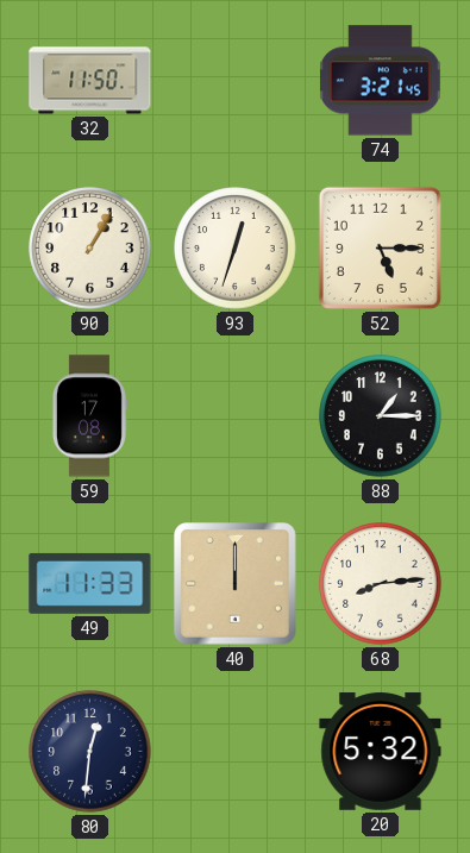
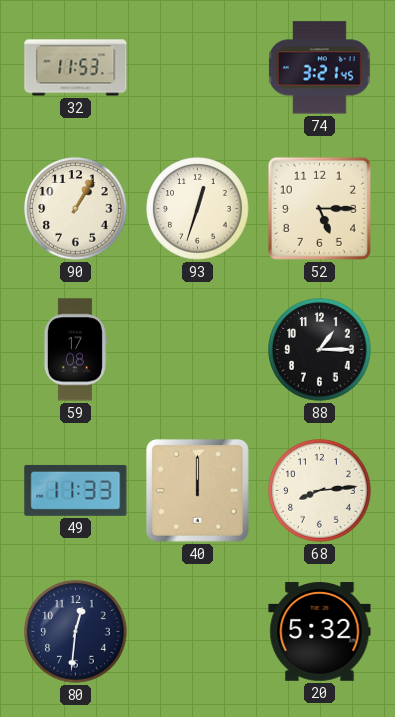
32: 11:50 -> 11:53
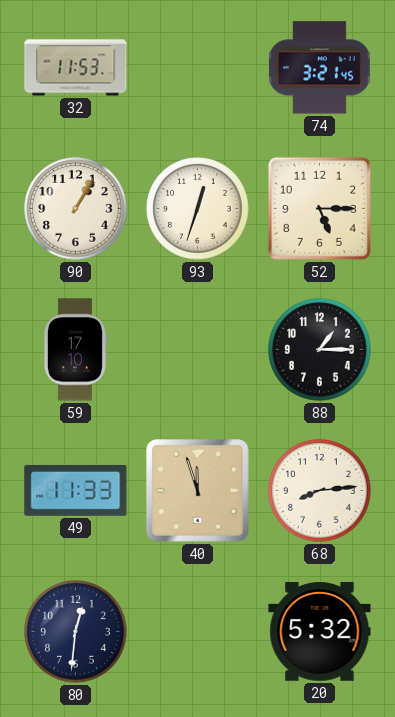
59: 17:08 -> 17:10
40: 12:00 -> 11:57
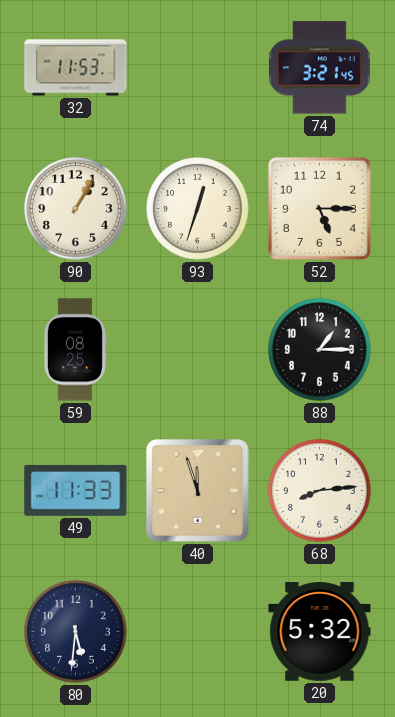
59: 17:10 -> 08:25
80: 12:31 -> 5:31
